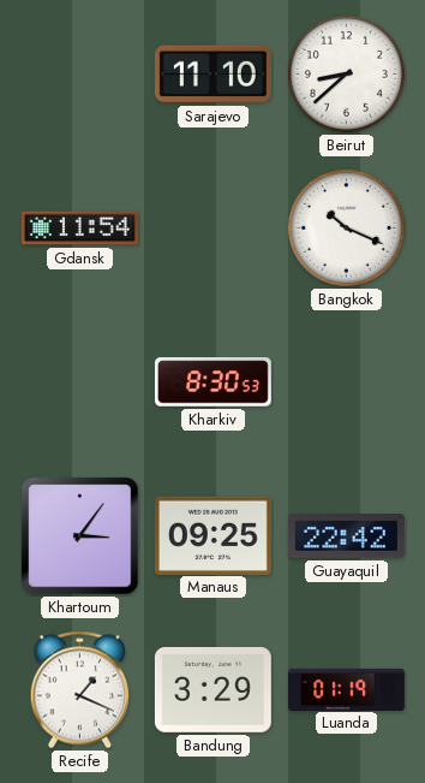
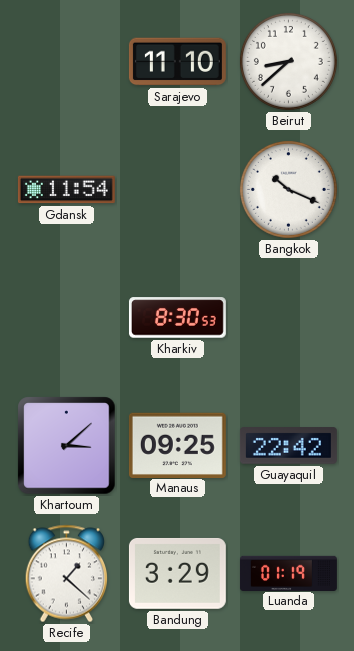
Khartoum: 3:06 -> 3:08
Recife: 1:19 -> 1:22
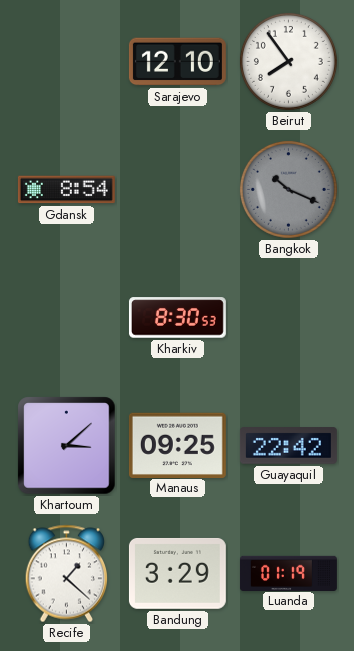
Sarajevo: 11:10 -> 12:10
Beirut: 8:38 -> 7:54
Gdansk: 11:54 -> 8:54
Bangkok dial: white -> grey
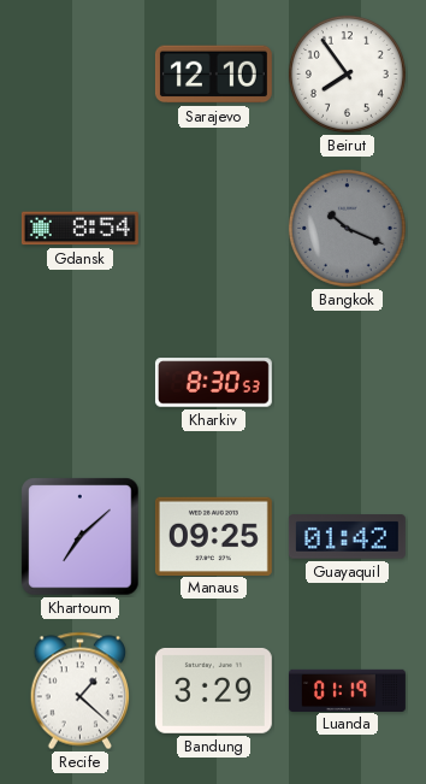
Khartoum: 3:08 -> 7:08
Guayaquil: 22:42 -> 01:42
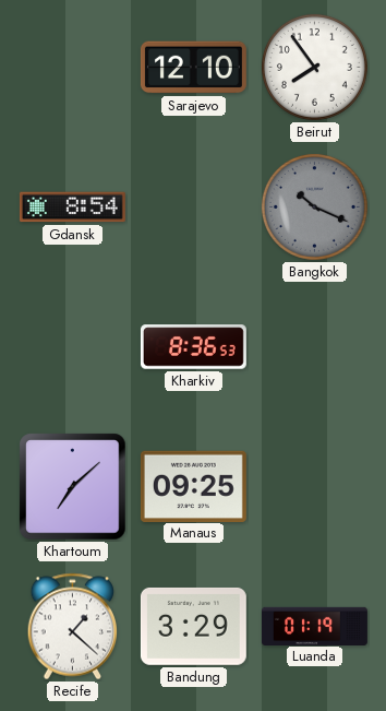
Kharkiv: 8:30 -> 8:36
Guayaquil: 01:42 -> none
